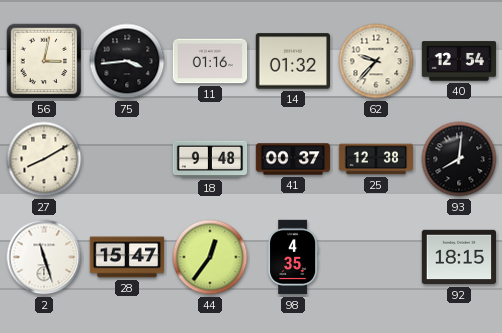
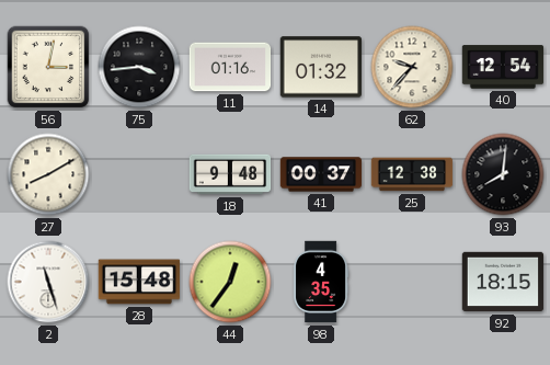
28: 15:47 -> 15:48
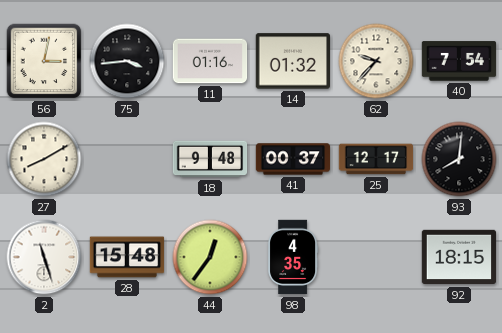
40: 12:54 -> 7:54
25: 12:38 -> 12:17
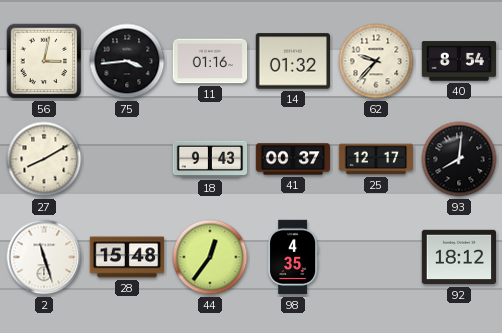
40: 7:54 -> 8:54
18: 9:48 -> 9:43
92: 18:15 -> 18:12
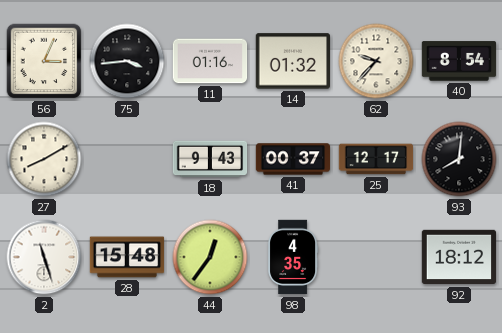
56: 3:02 -> 3:04
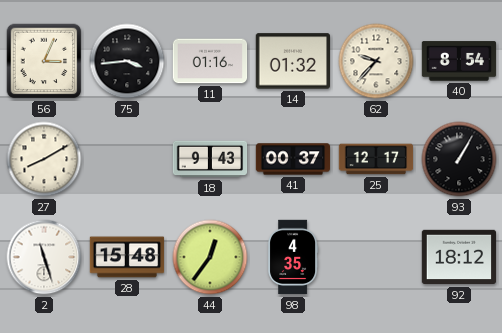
93: 8:01 -> 1:05
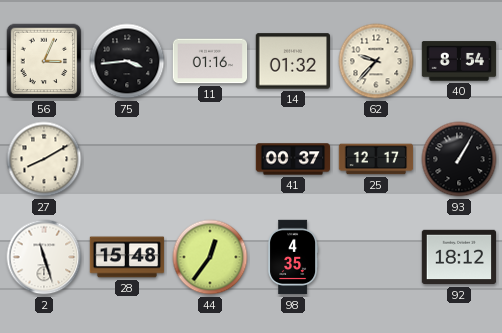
18: 9:43 -> none
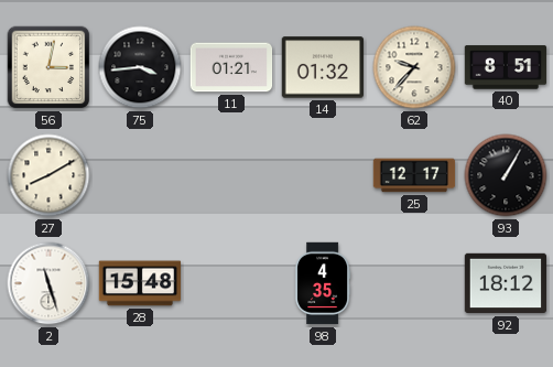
56: 3:04 -> 3:02
11: 01:16 -> 01:21
40: 8:54 -> 8:51
41: 00:37 -> none
44: 12:36 -> none
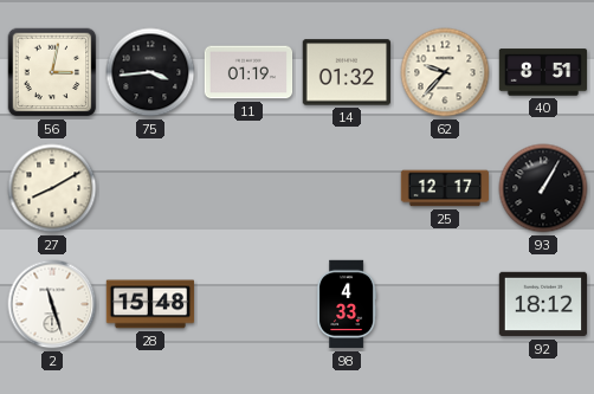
11: 01:21 -> 01:19
98: 4:35 -> 4:33
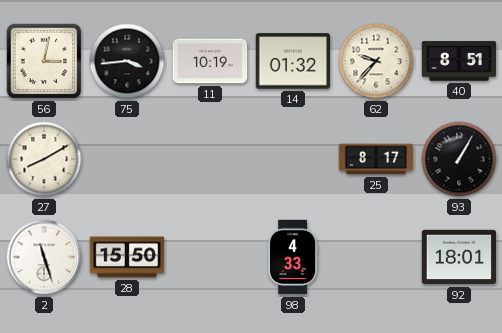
11: 01:19 -> 10:19
25: 12:17 -> 8:17
28: 15:48 -> 15:50
92: 18:12 -> 18:01
